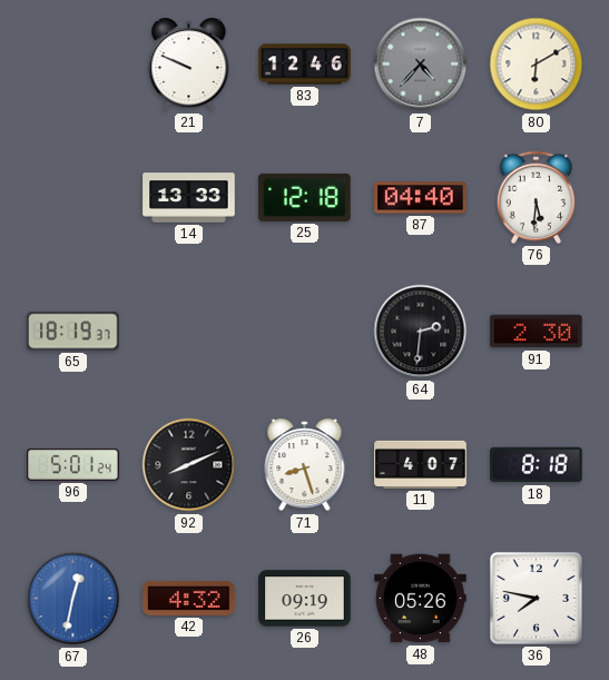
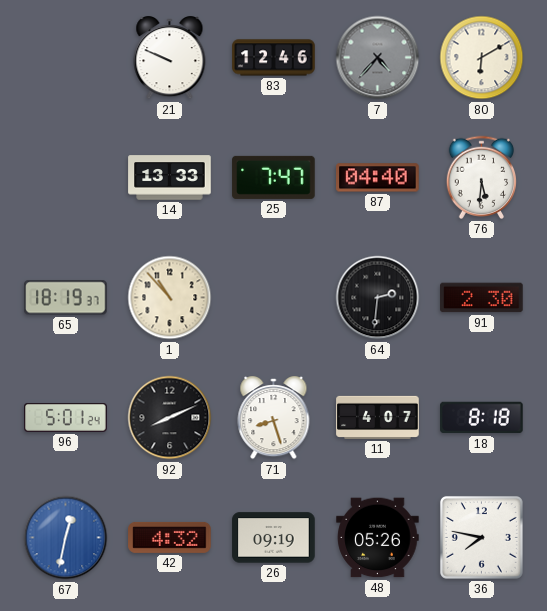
25: 12:18 -> 7:47
1: none -> 10:53
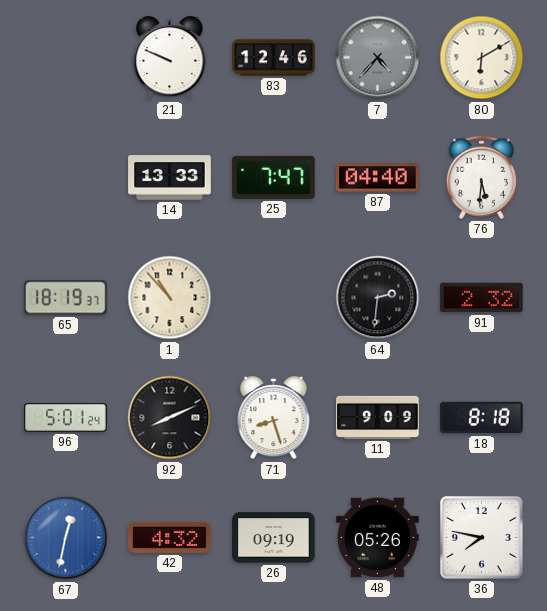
91: 2:30 -> 2:32
11: 4:07 -> 9:09
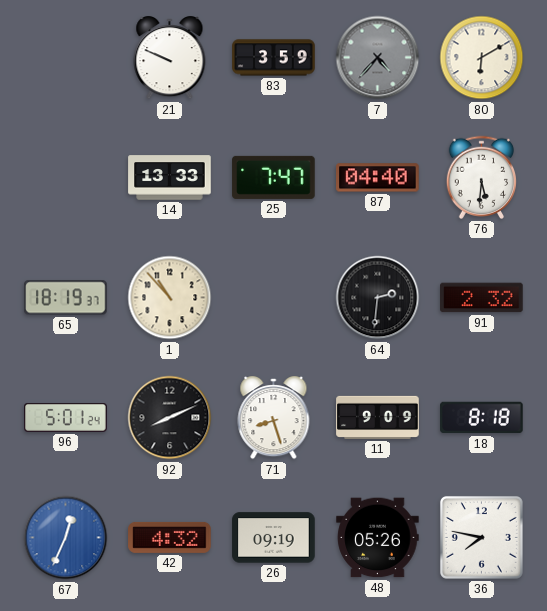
83: 12:46 -> 3:59
67: 12:32 -> 12:34
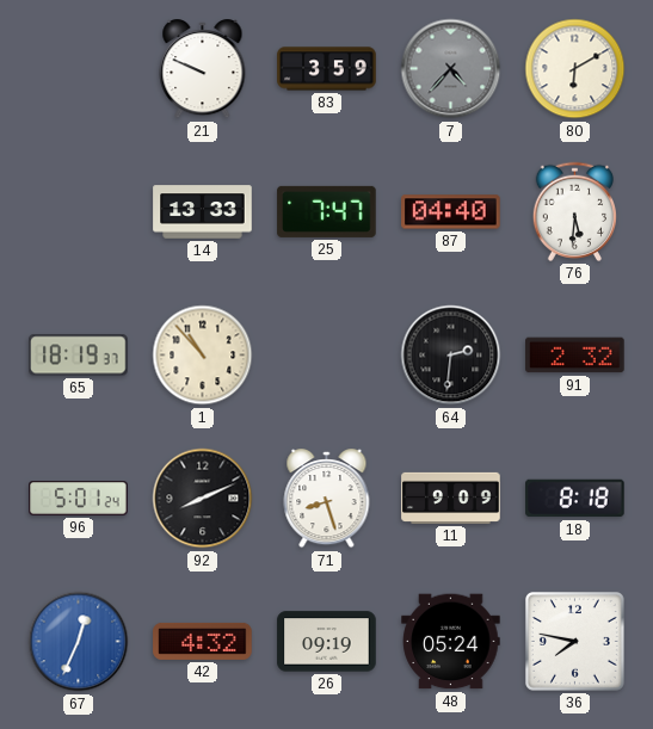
48: 05:26 -> 05:24
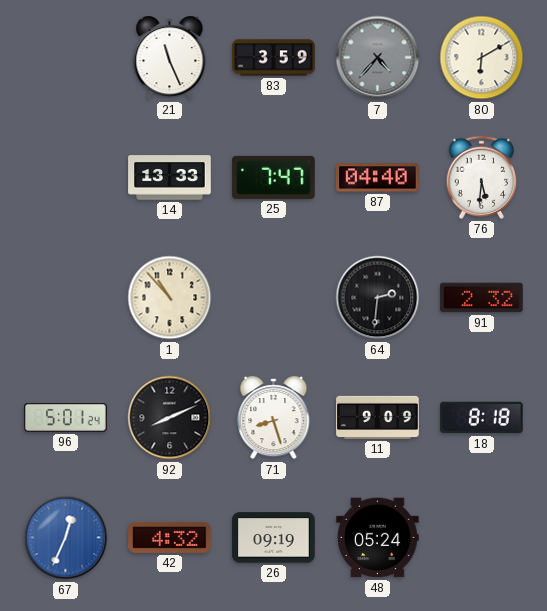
21: 9:49 -> 11:26
65: 18:19 -> none
36: 7:47 -> none
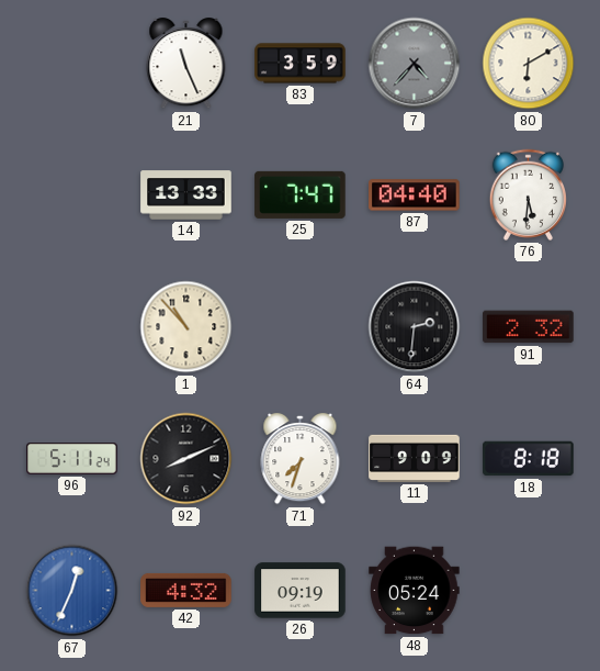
96: 5:01 -> 5:11
71: 8:27 -> 7:33
